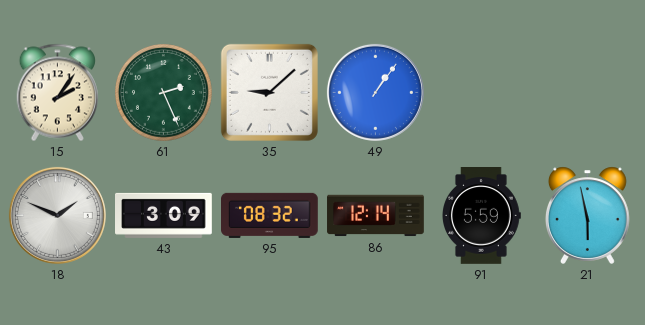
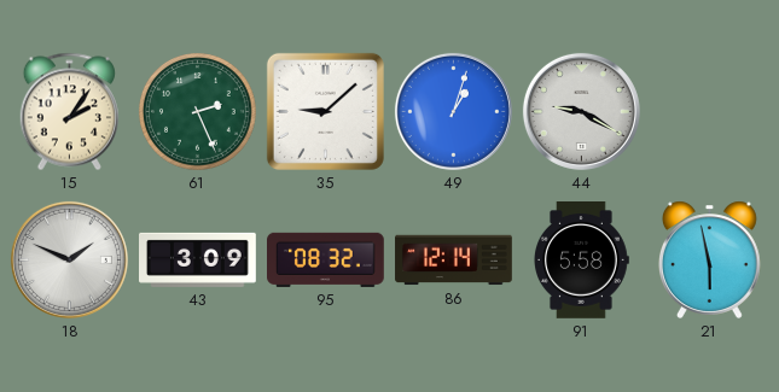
49: 1:06 -> 1:03
44: none -> 9:20
91: 5:59 -> 5:58
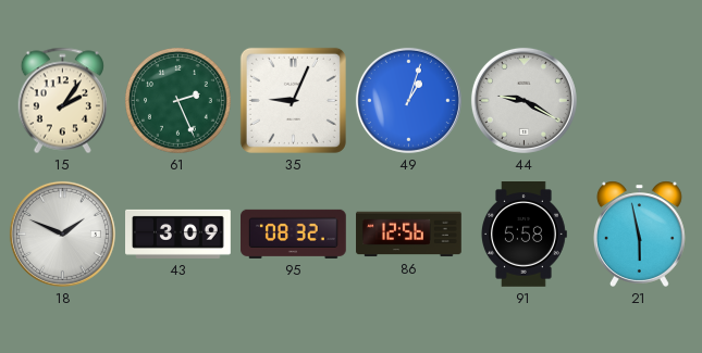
35: 9:08 -> 9:04
86: 12:14 -> 12:56
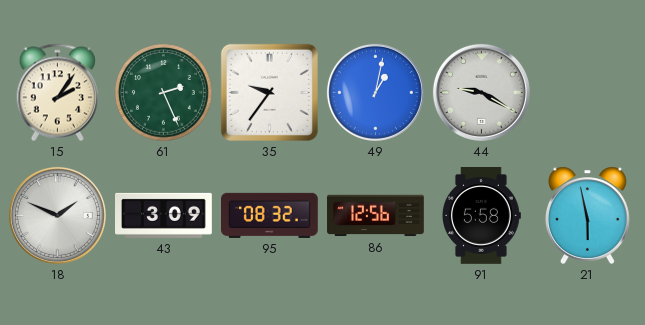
35: 9:04 -> 9:36
49: 1:03 -> 1:02
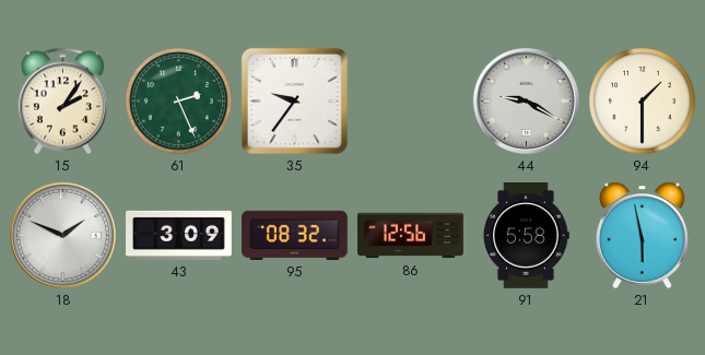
49: 1:02 -> none
94: none -> 1:30
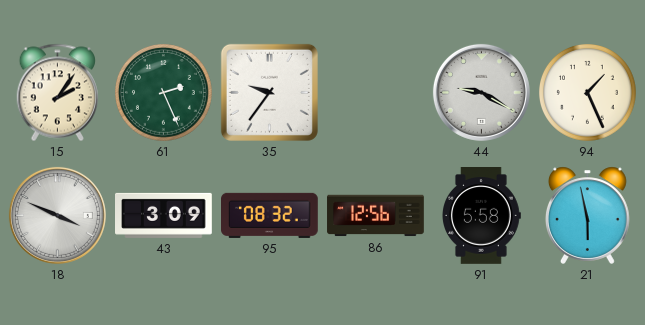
94: 1:30 -> 1:26
18: 1:49 -> 3:49
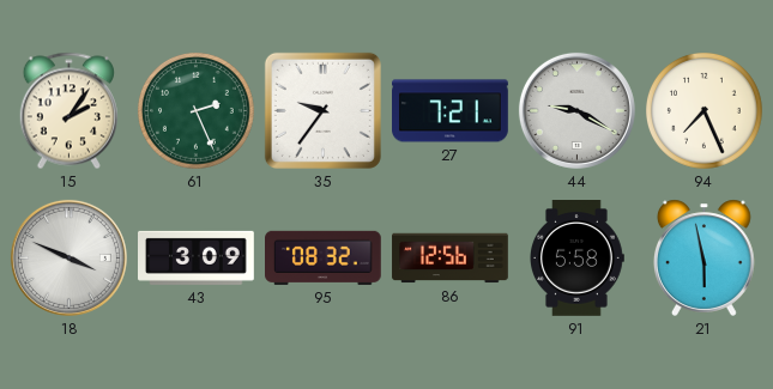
27: none -> 7:21
94: 1:26 -> 7:26
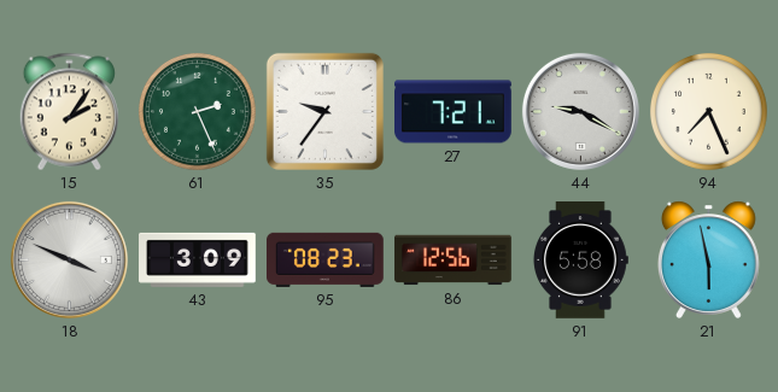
95: 08:32 -> 08:23
